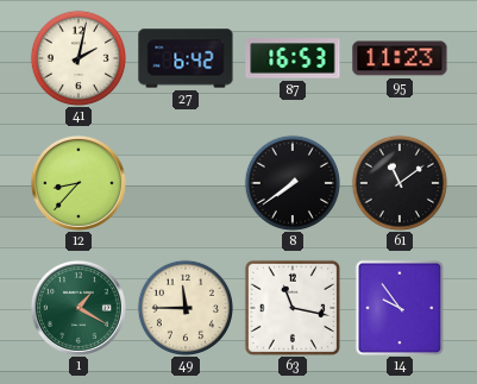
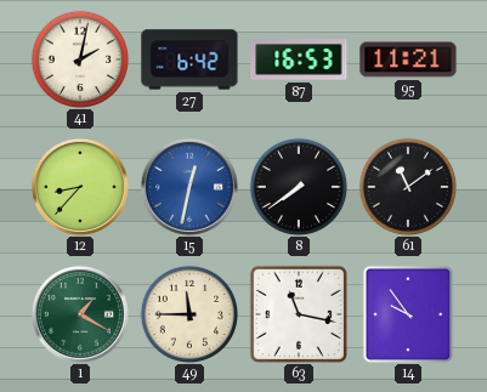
95: 11:23 -> 11:21
15: none -> 12:32
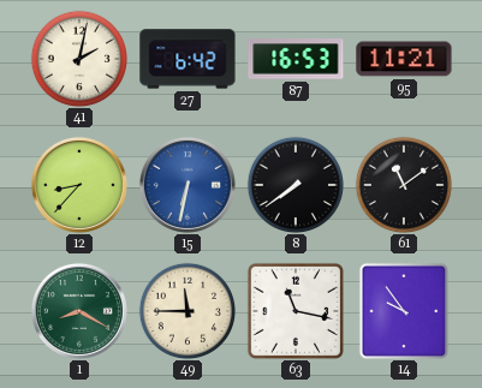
15: 12:32 -> 6:32
1: 1:20 -> 8:20
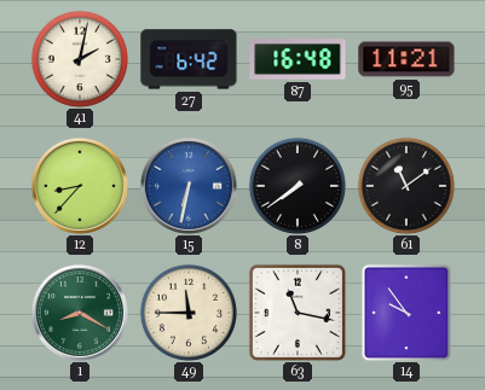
87: 16:53 -> 16:48
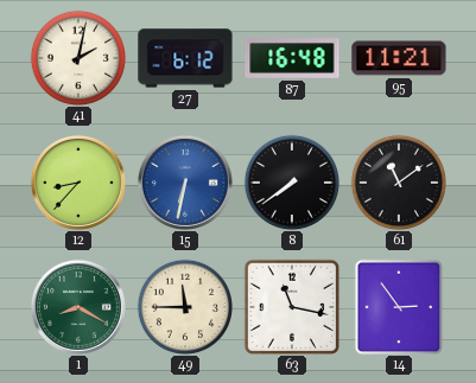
27: 6:42 -> 6:12
14: 9:54 -> 2:54
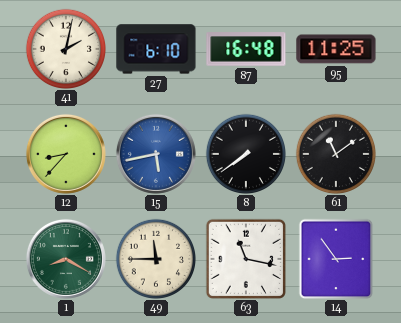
27: 6:12 -> 6:10
95: 11:21 -> 11:25
15: 6:32 -> 5:43
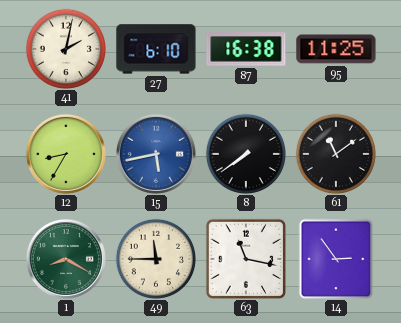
87: 16:48 -> 16:38
12: 8:37 -> 8:35
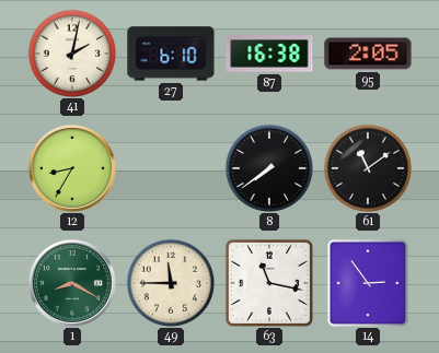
95: 11:25 -> 2:05
15: 5:43 -> none
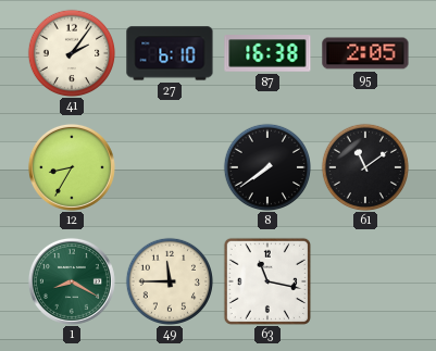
41: 2:02 -> 2:06
14: 2:54 -> none
